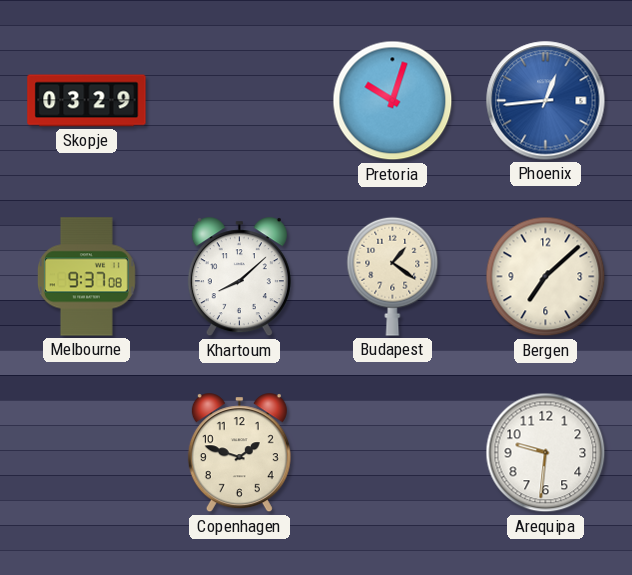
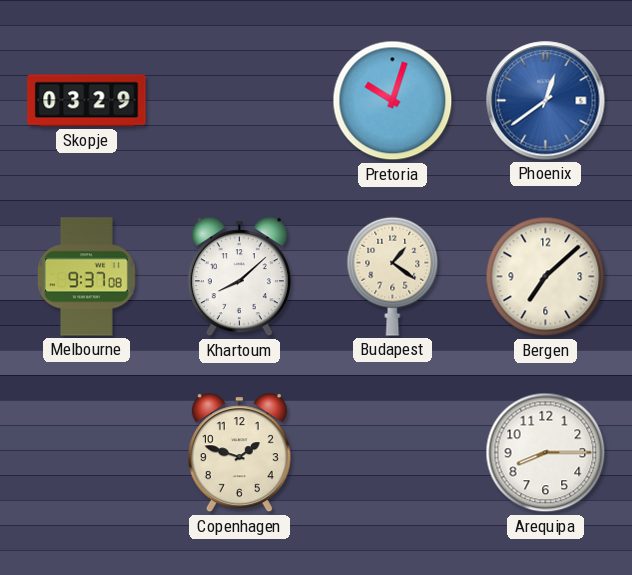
Phoenix: 12:44 -> 12:39
Arequipa: 9:31 -> 8:15
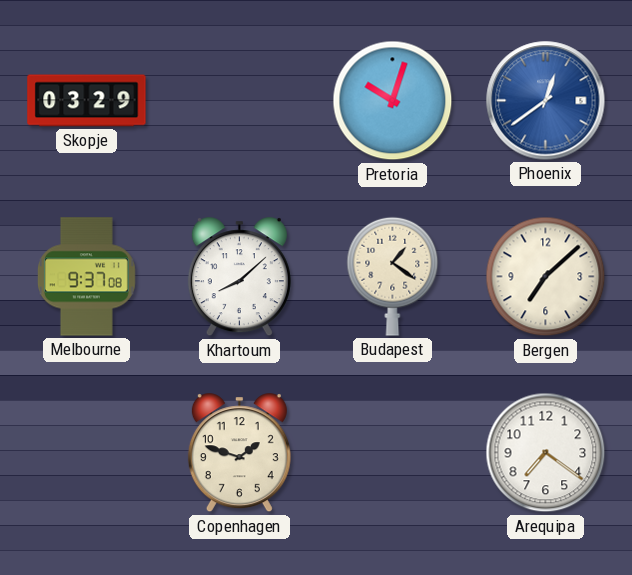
Arequipa: 8:15 -> 7:21
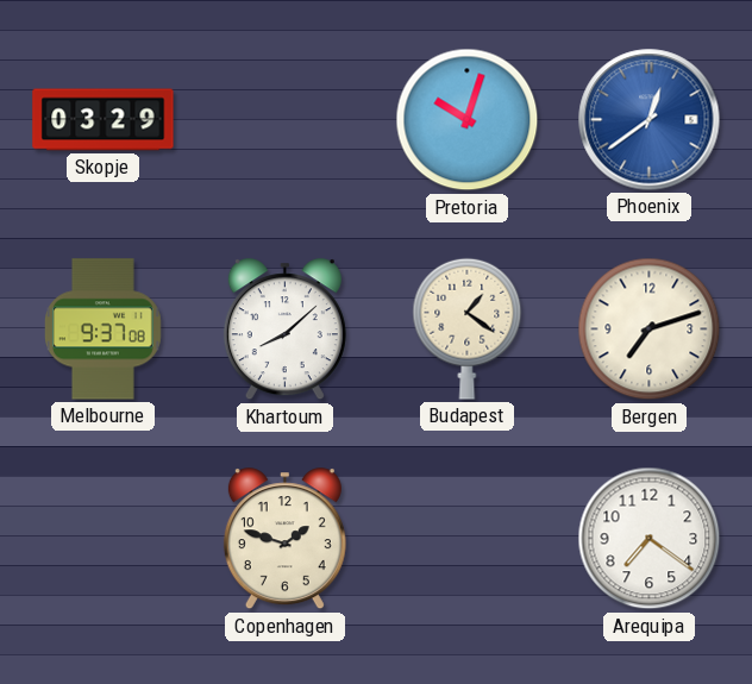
Bergen: 7:08 -> 7:12
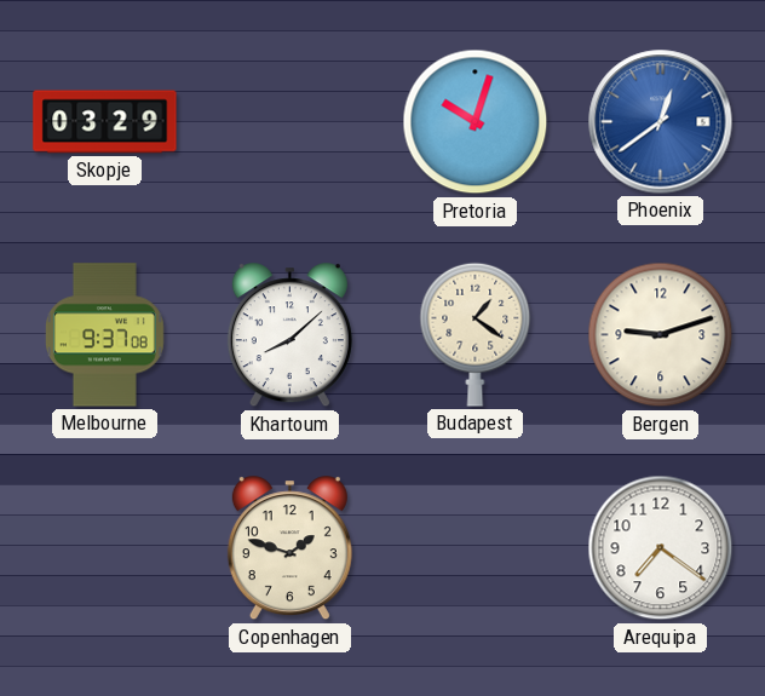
Bergen: 7:12 -> 9:12
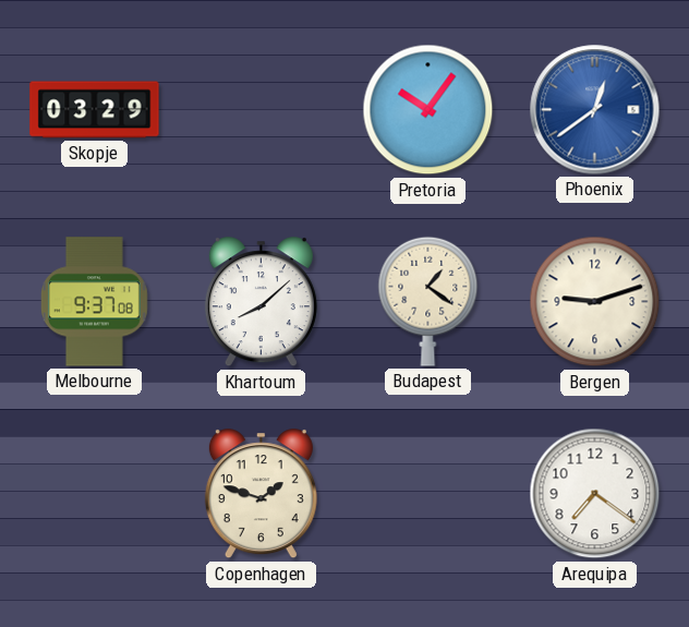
Pretoria: 10:03 -> 10:06
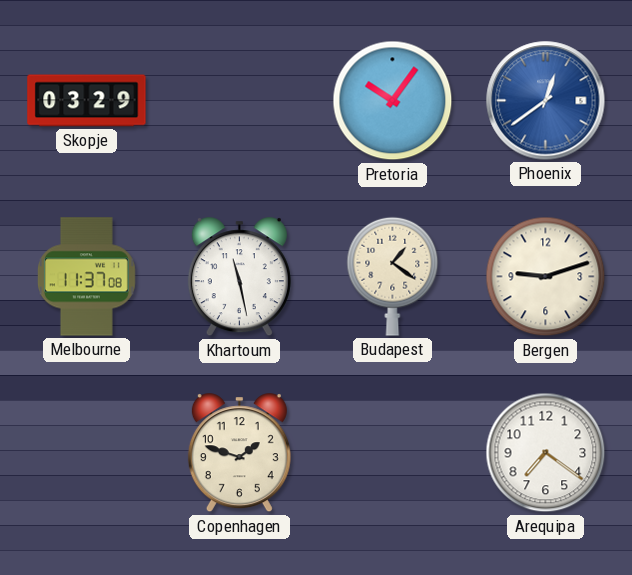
Melbourne: 9:37 -> 11:37
Khartoum: 8:08 -> 11:28
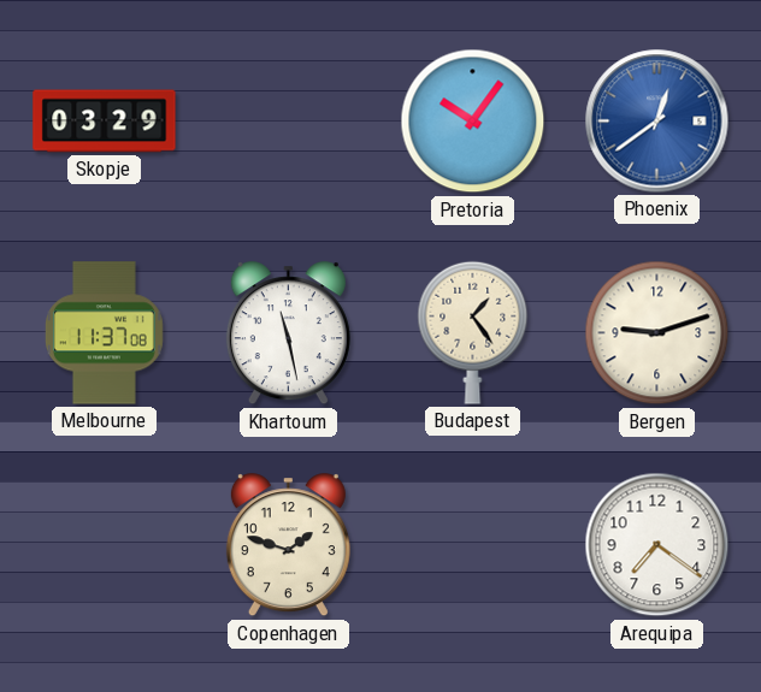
Budapest: 1:21 -> 1:24
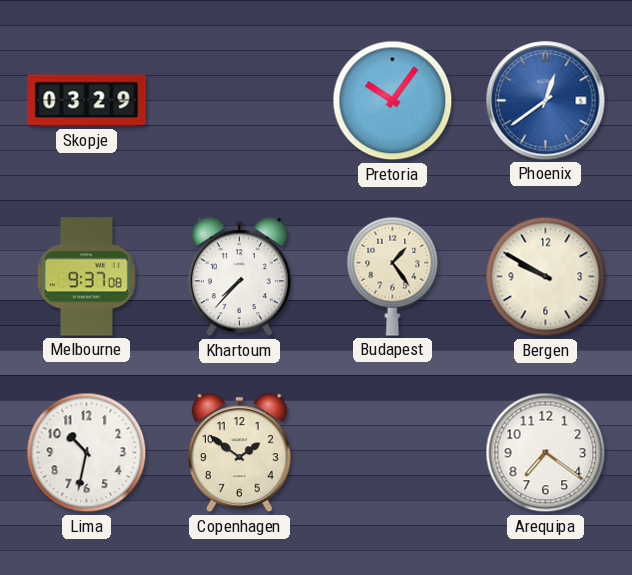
Melbourne: 11:37 -> 9:37
Khartoum: 11:28 -> 7:37
Bergen: 9:12 -> 9:50
Lima: none -> 10:32
Copenhagen: 1:48 -> 1:51
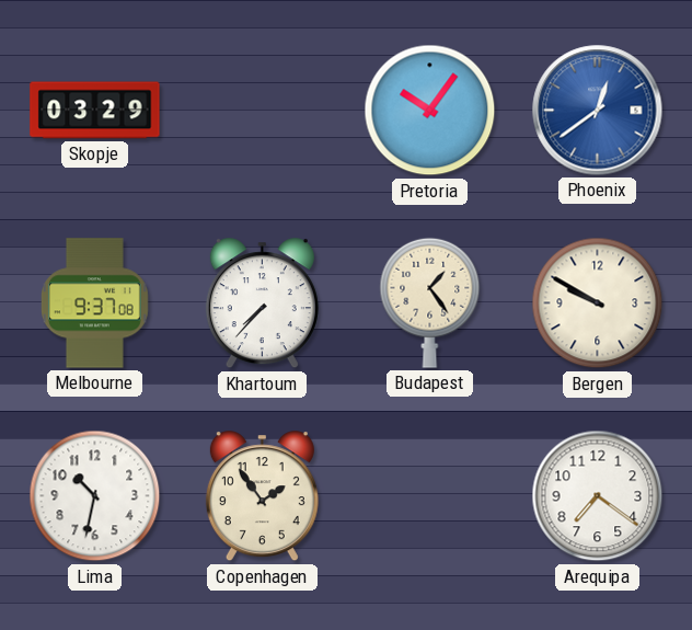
Copenhagen: 1:51 -> 1:54
